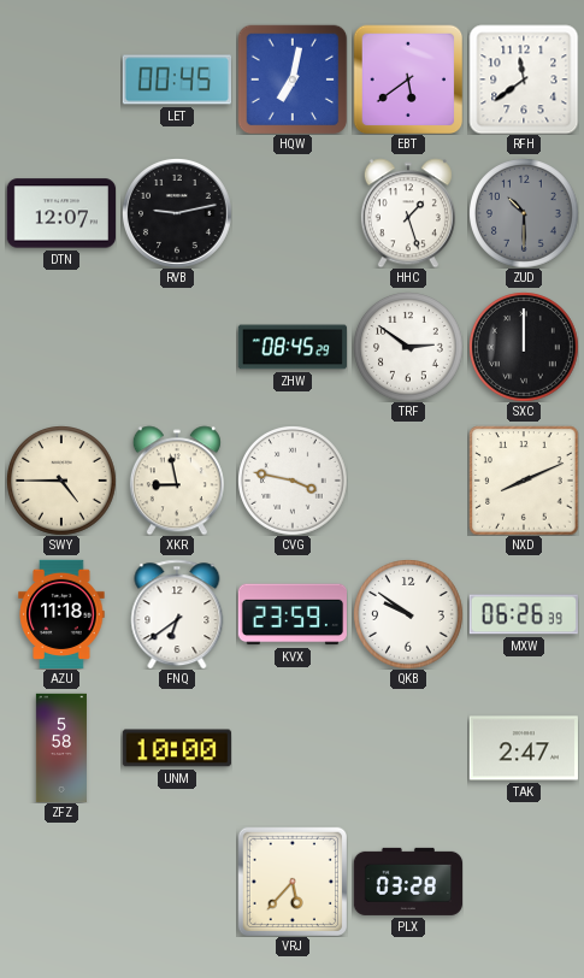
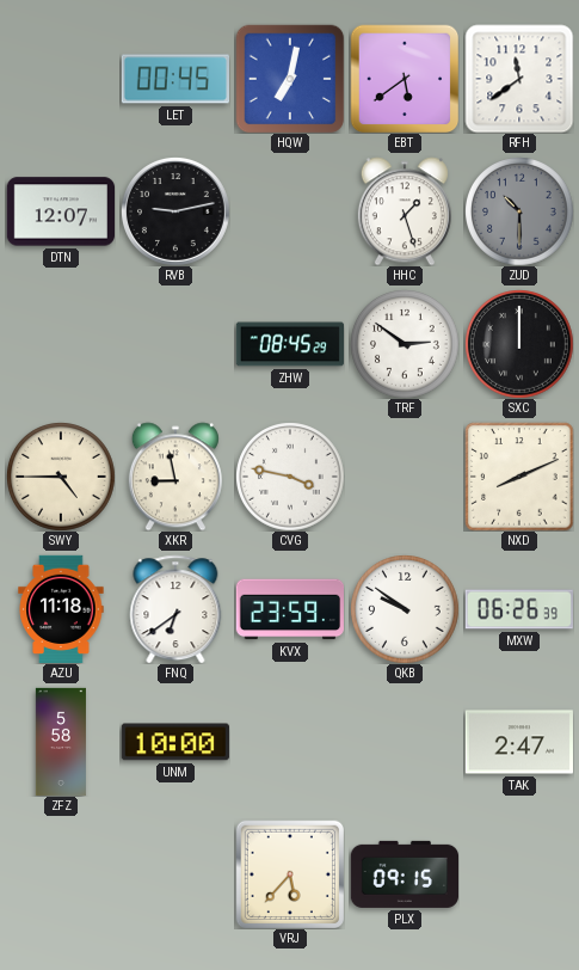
PLX: 03:28 -> 09:15
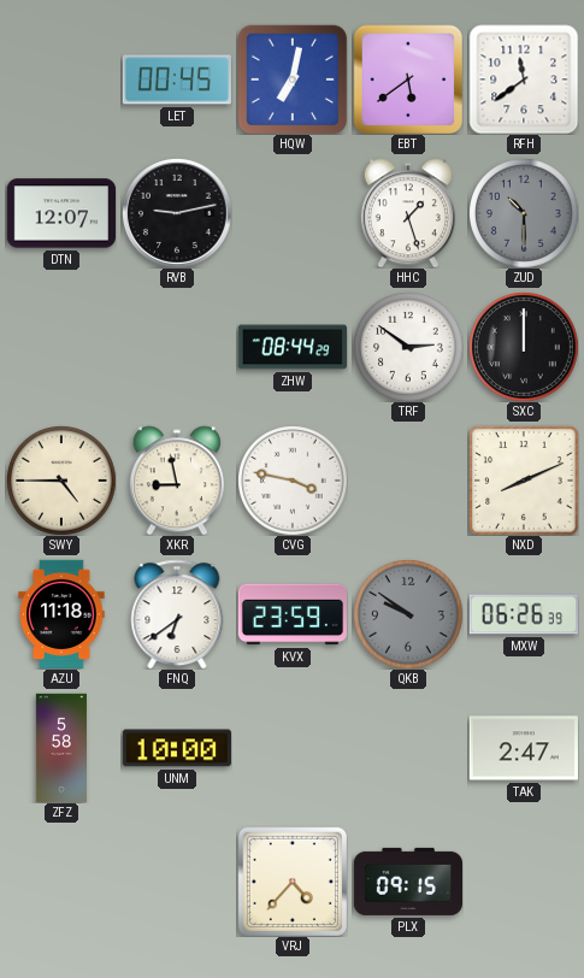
ZHW: 08:45 -> 08:44
QKB dial: white -> grey
VRJ: 5:37 -> 4:37
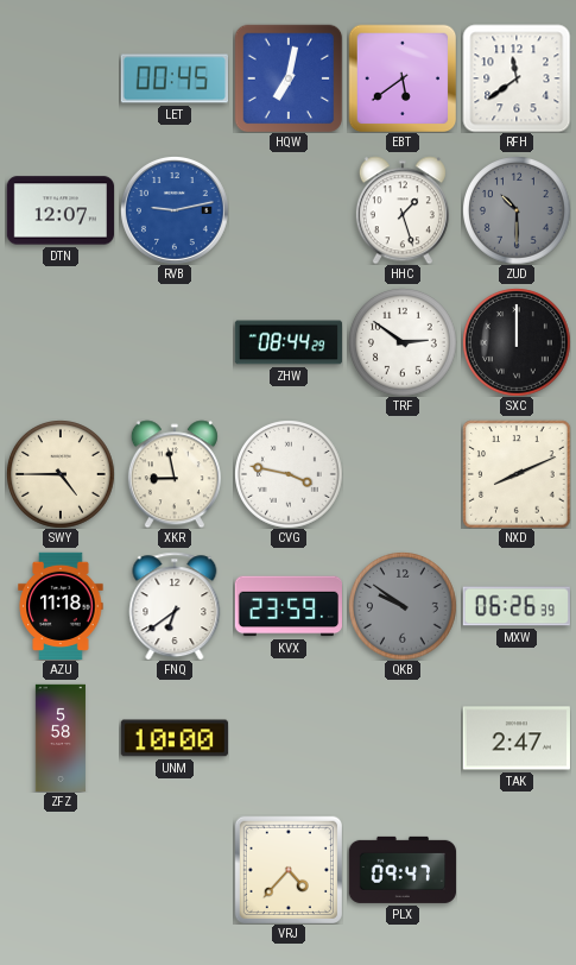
RVB dial: black -> blue
PLX: 09:15 -> 09:47
